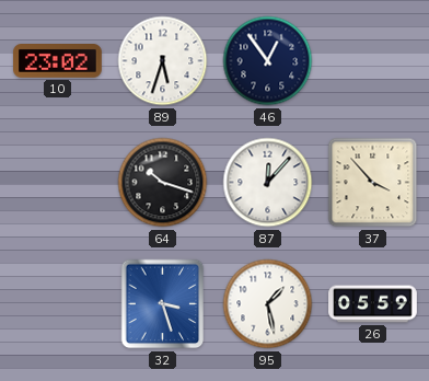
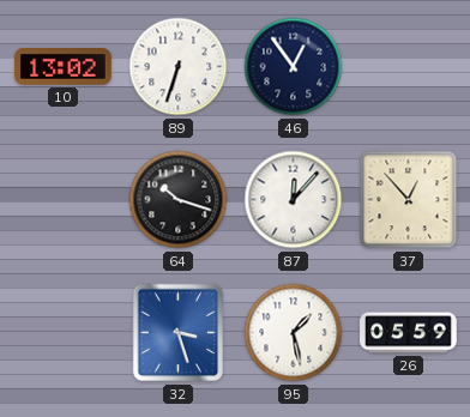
10: 23:02 -> 13:02
89: 5:33 -> 6:33
37: 3:53 -> 12:53
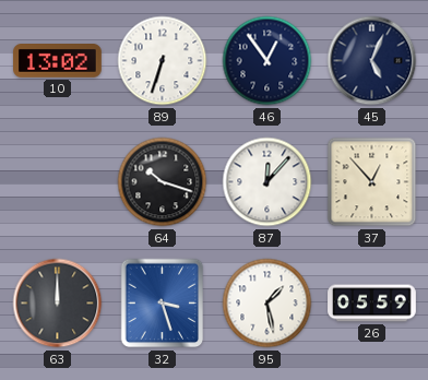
45: none -> 5:04
63: none -> 12:00
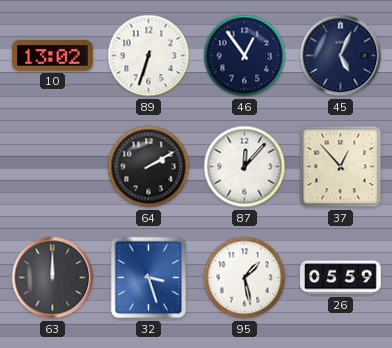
64: 10:18 -> 2:10
